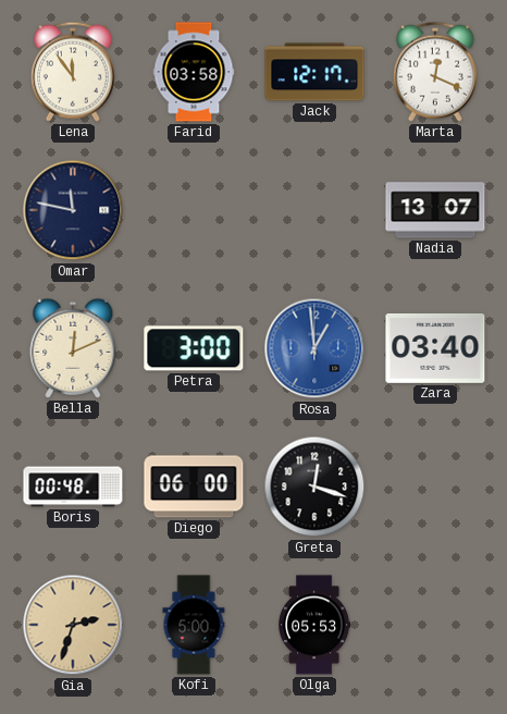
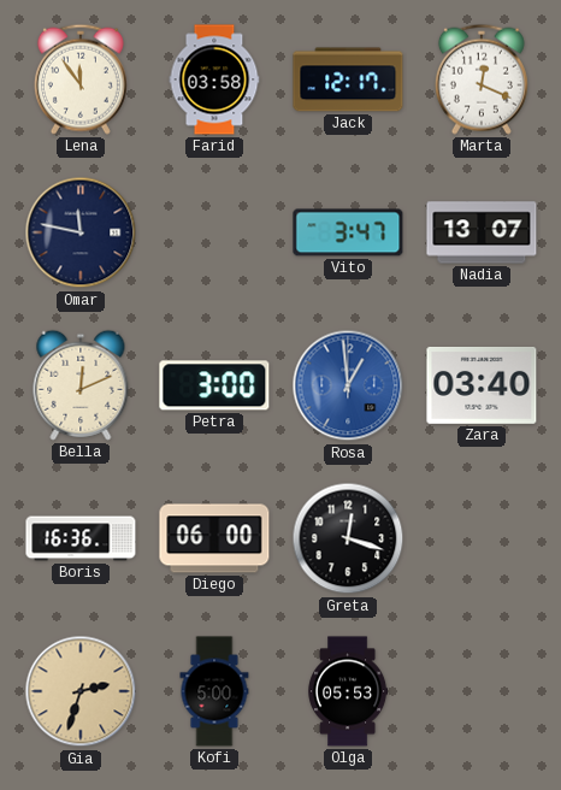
Vito: none -> 3:47
Boris: 00:48 -> 16:36
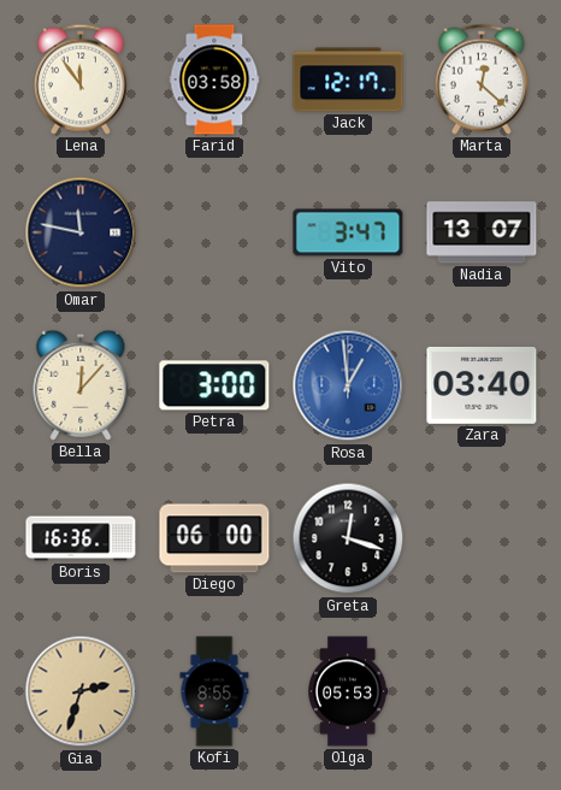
Marta: 12:19 -> 12:22
Bella: 12:11 -> 12:07
Kofi: 5:00 -> 8:55
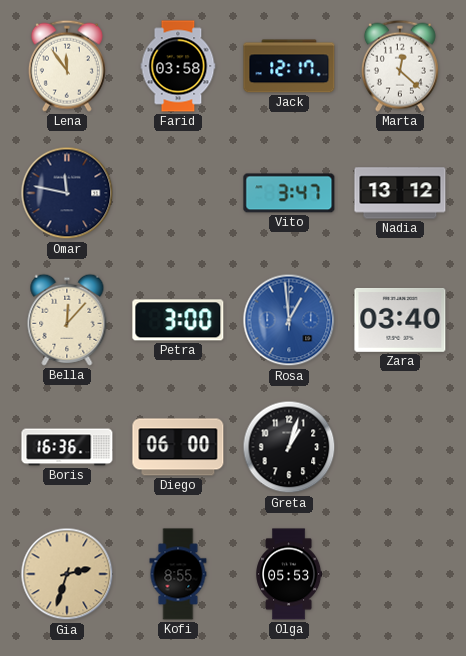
Nadia: 13:07 -> 13:12
Greta: 12:18 -> 1:03
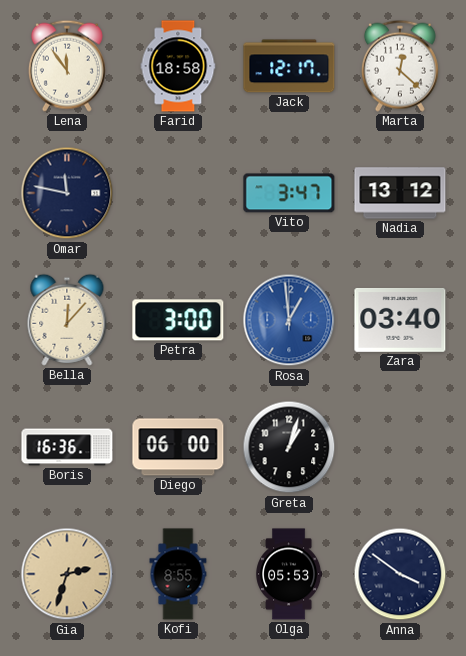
Farid: 03:58 -> 18:58
Anna: none -> 3:51
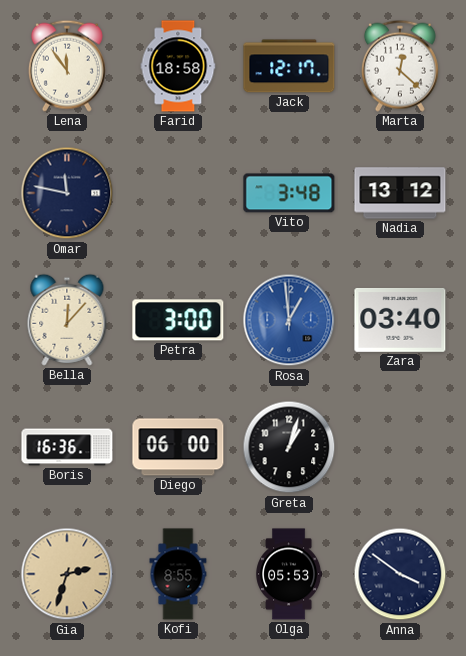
Vito: 3:47 -> 3:48
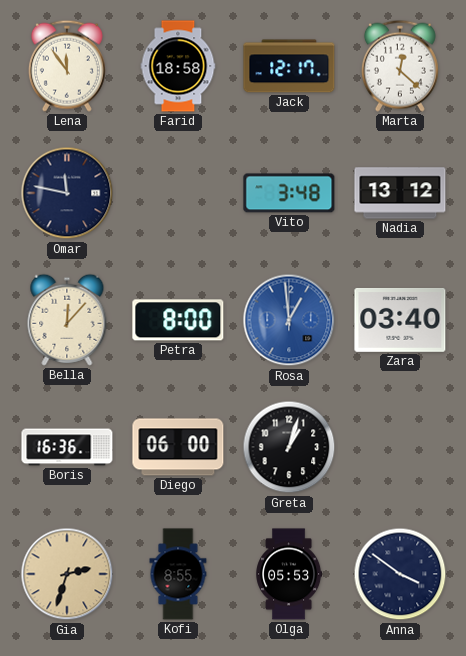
Petra: 3:00 -> 8:00
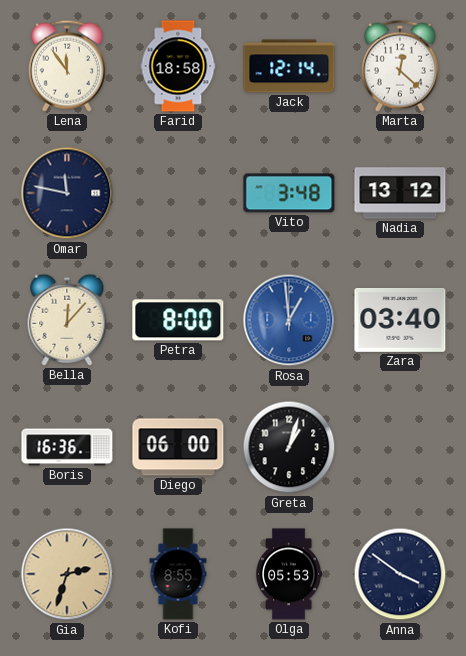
Jack: 12:17 -> 12:14
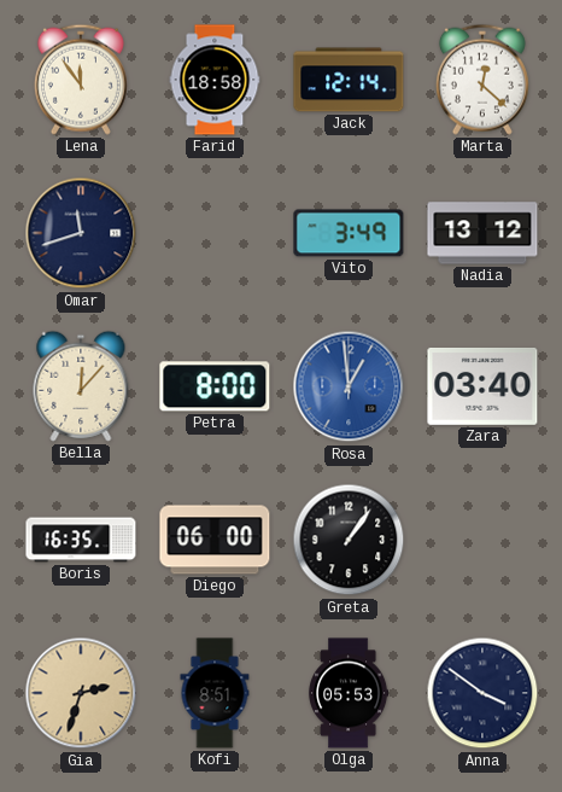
Omar: 11:47 -> 11:42
Vito: 3:48 -> 3:49
Boris: 16:36 -> 16:35
Greta: 1:03 -> 1:06
Kofi: 8:55 -> 8:51
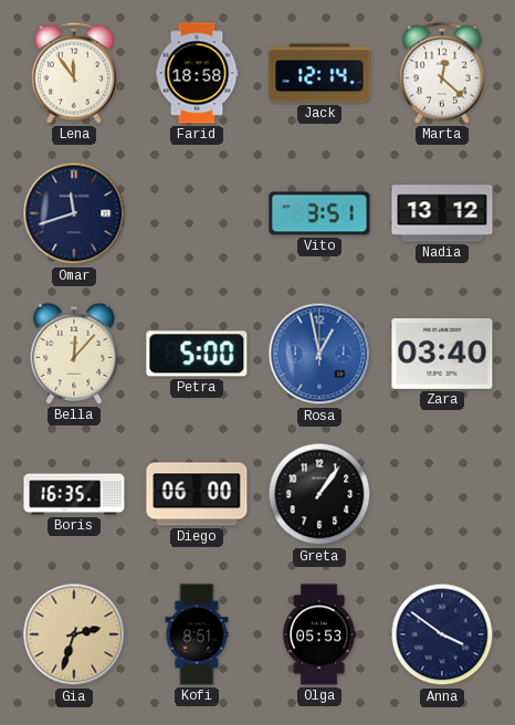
Vito: 3:49 -> 3:51
Petra: 8:00 -> 5:00
Rosa: 12:59 -> 12:58
